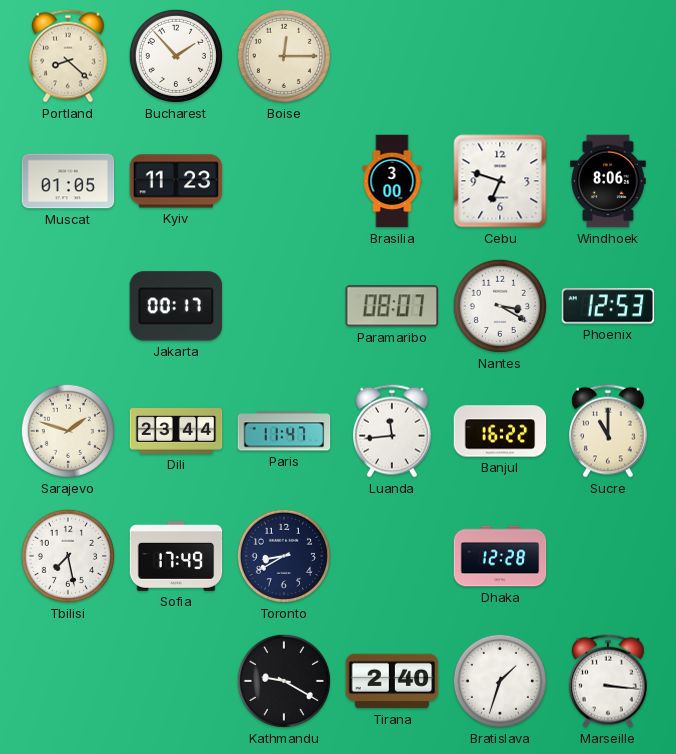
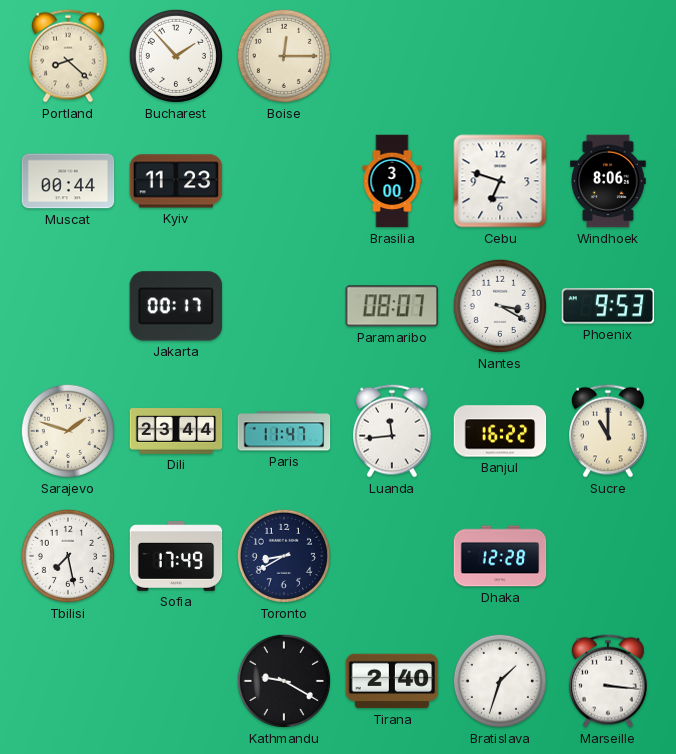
Muscat: 01:05 -> 00:44
Phoenix: 12:53 -> 9:53
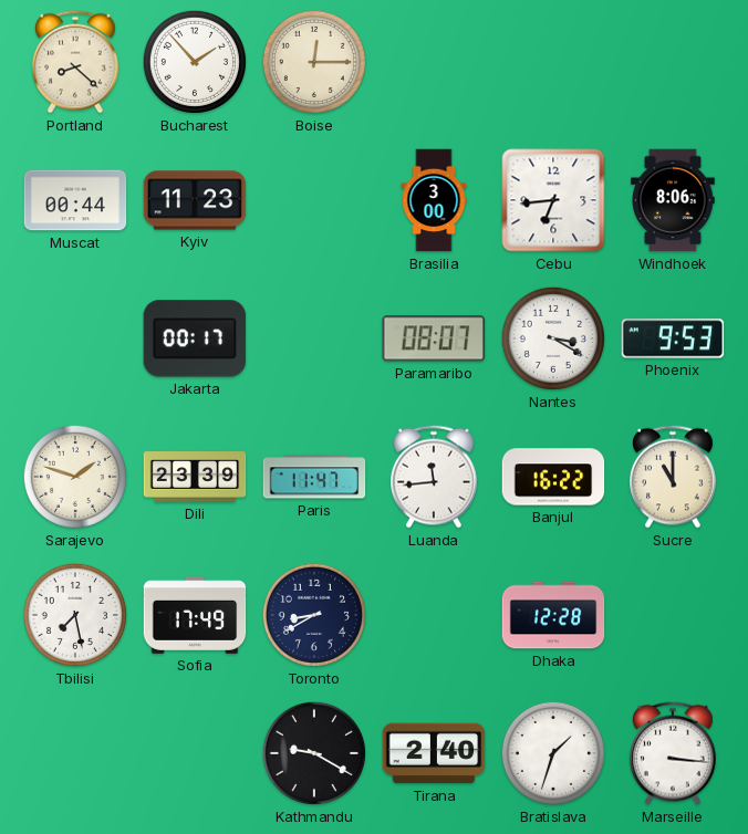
Cebu: 6:48 -> 6:44
Dili: 23:44 -> 23:39
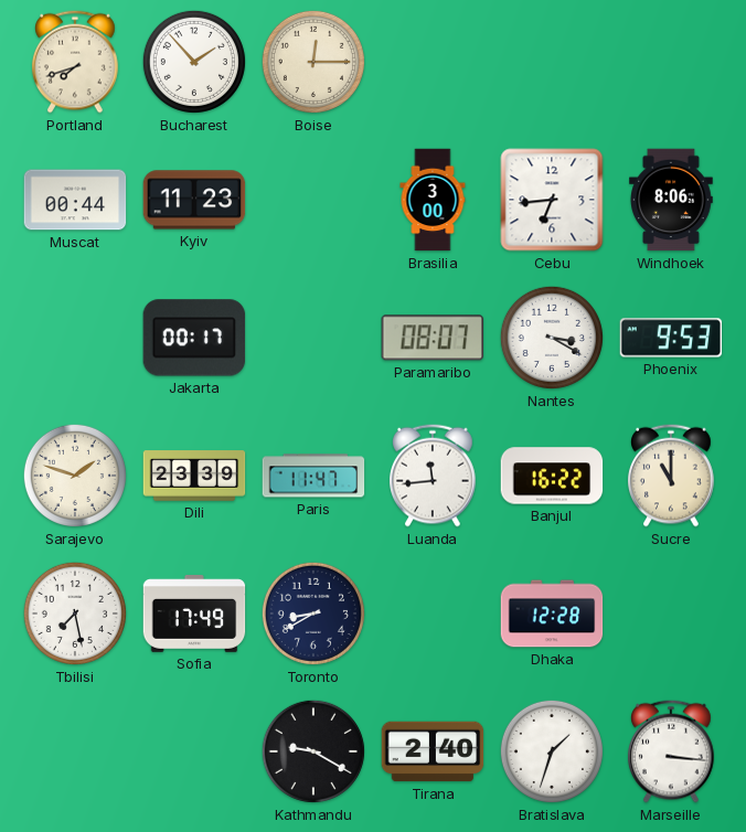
Portland: 8:22 -> 7:42
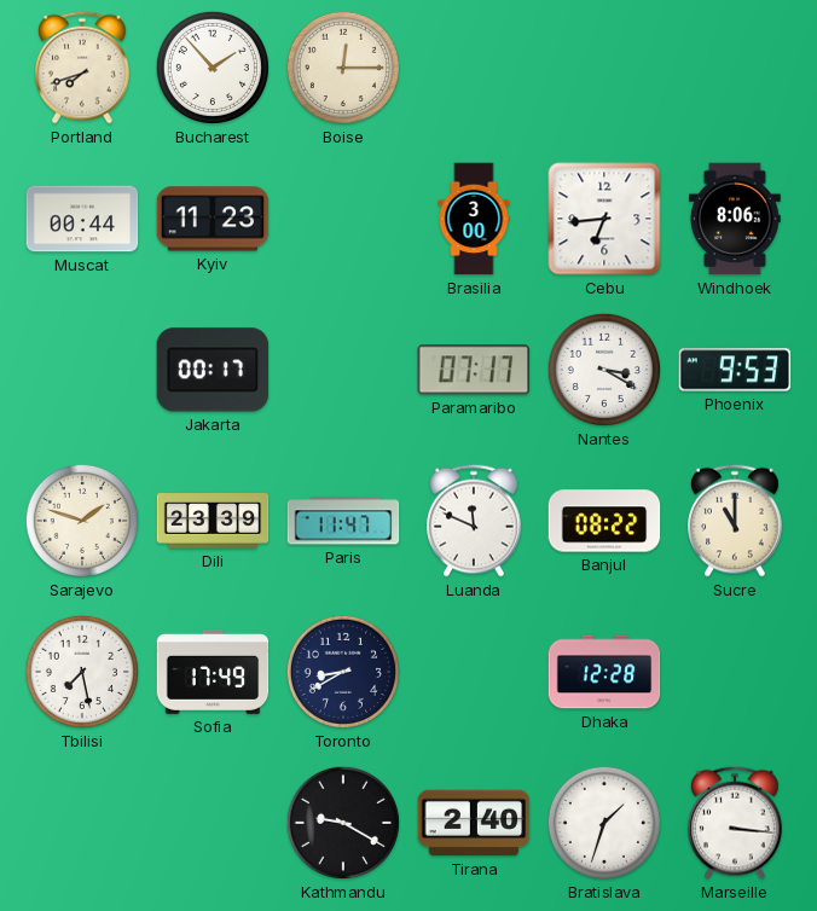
Paramaribo: 08:07 -> 07:17
Luanda: 11:44 -> 11:49
Banjul: 16:22 -> 08:22
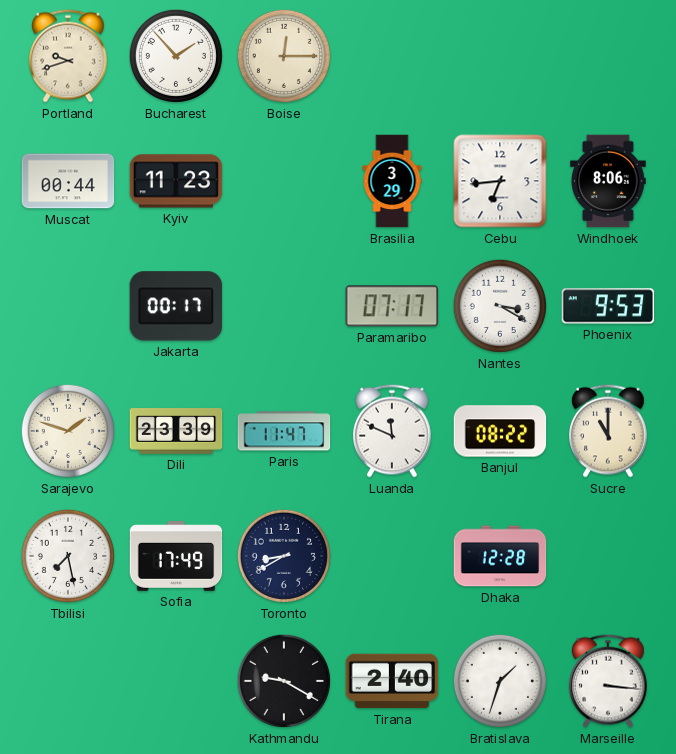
Portland: 7:42 -> 9:42
Brasilia: 3:00 -> 3:29
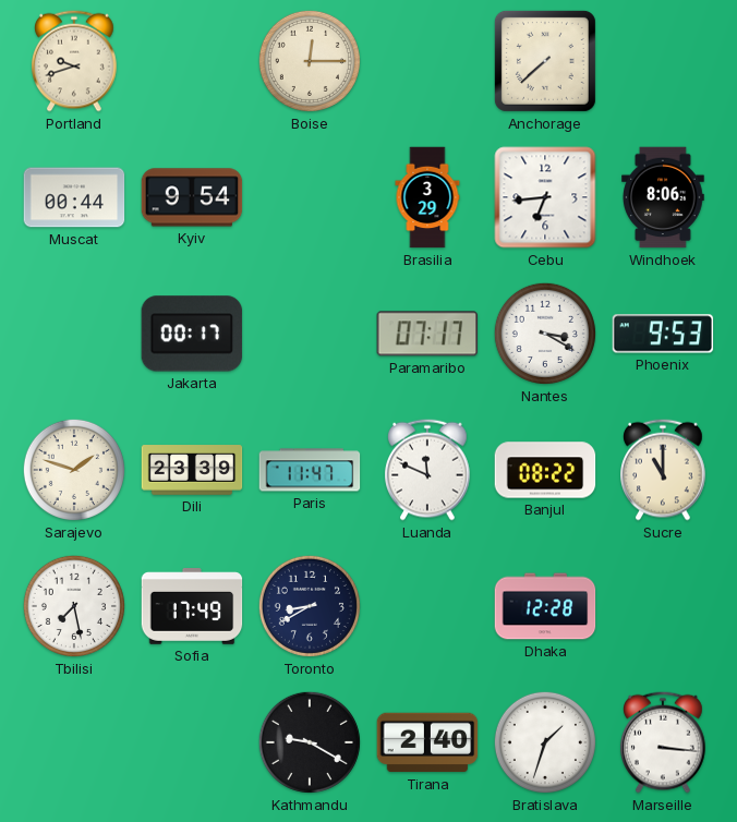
Bucharest: 1:53 -> none
Anchorage: none -> 7:38
Kyiv: 11:23 -> 9:54
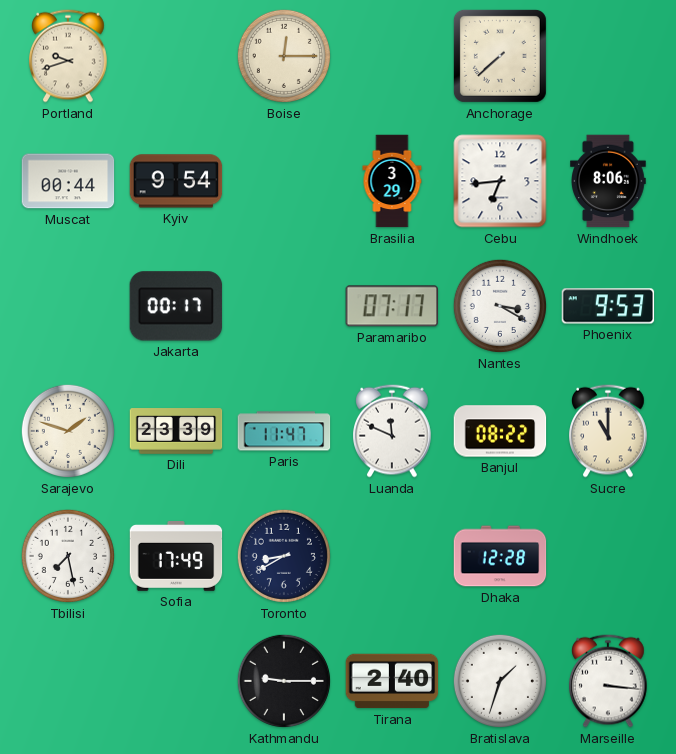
Kathmandu: 9:20 -> 9:15
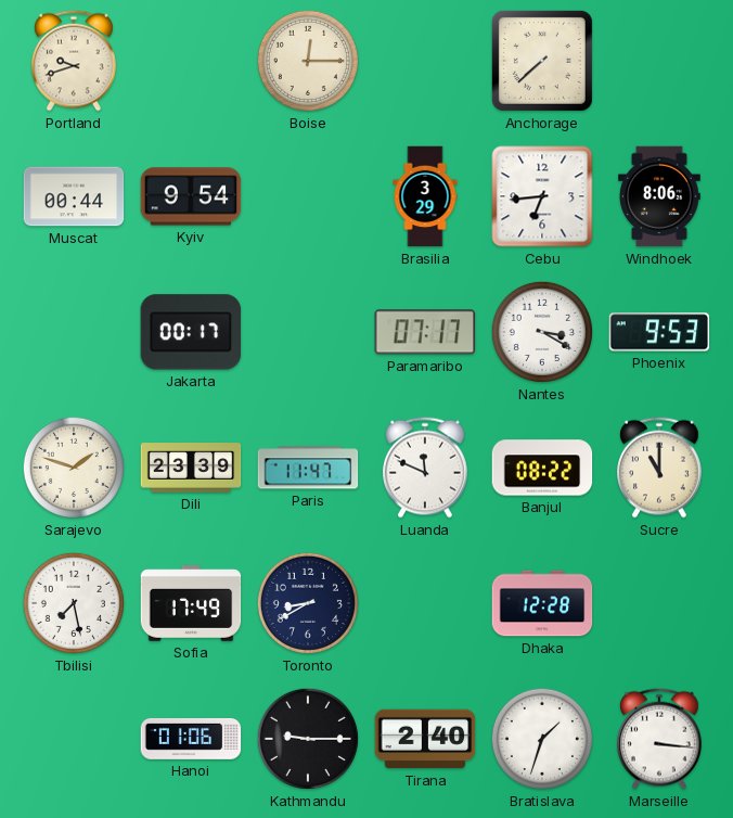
Hanoi: none -> 01:06
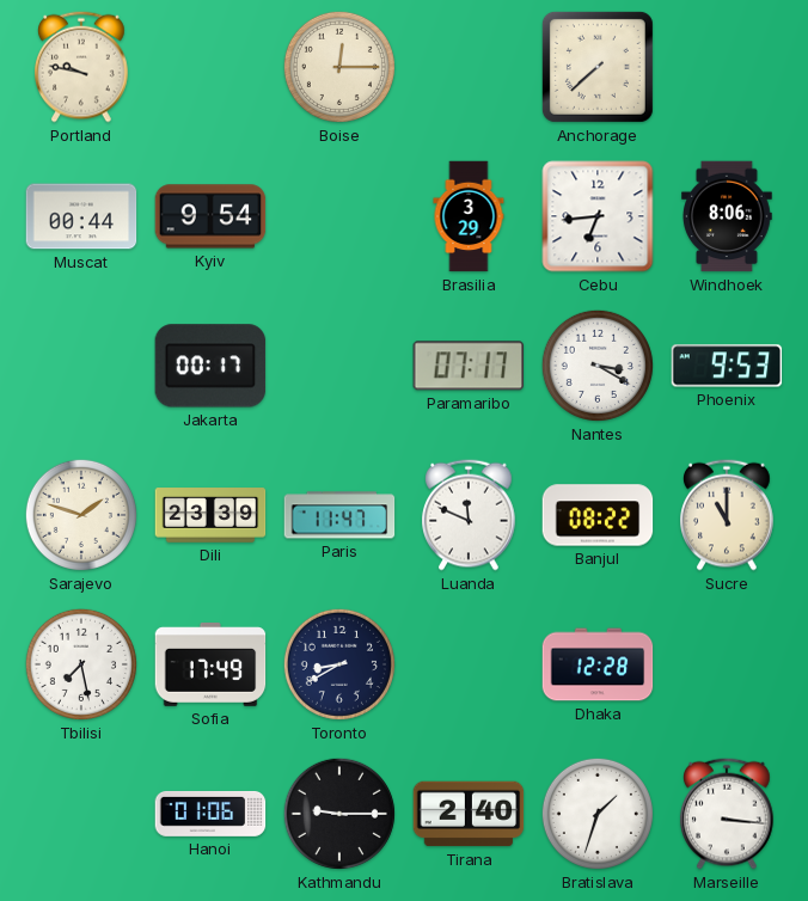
Portland: 9:42 -> 9:47
